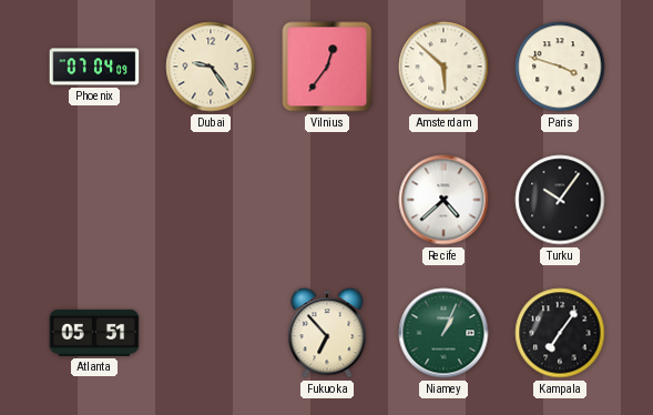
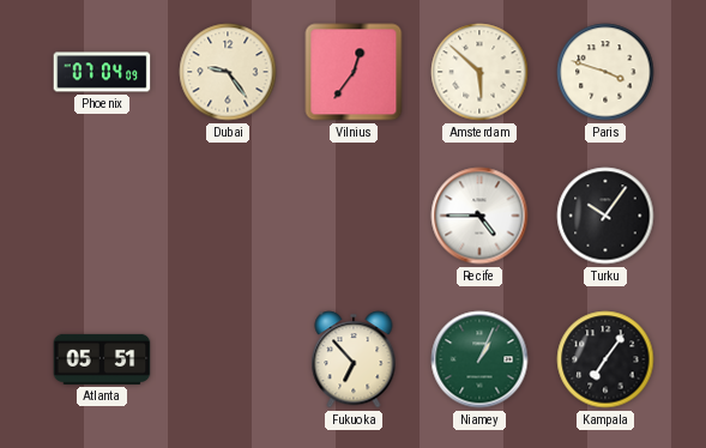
Recife: 4:38 -> 4:45
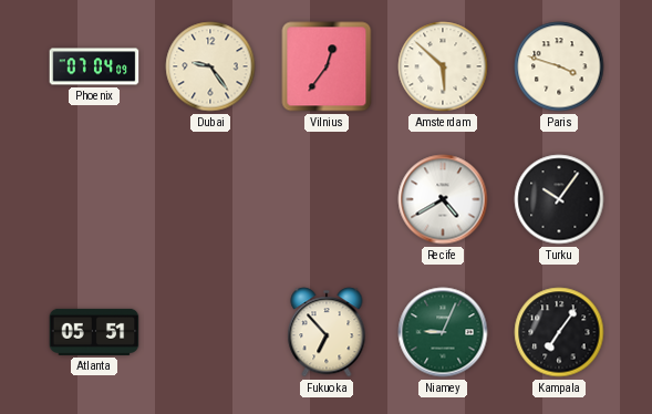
Recife: 4:45 -> 4:40
Niamey: 1:04 -> 9:04
